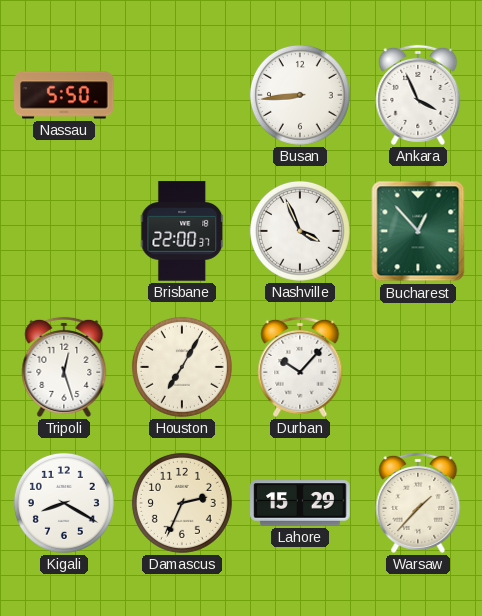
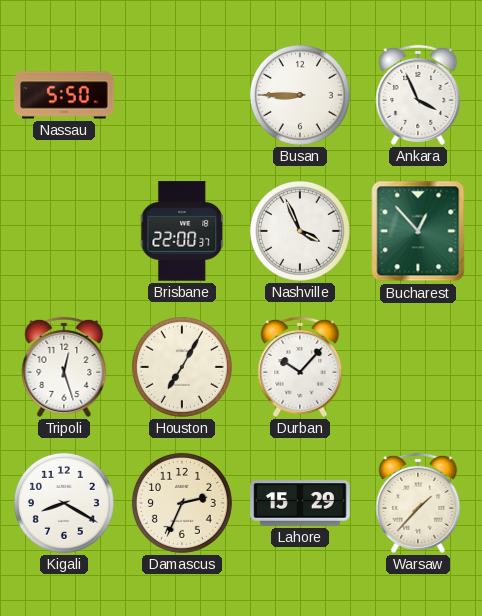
Busan: 8:44 -> 8:45
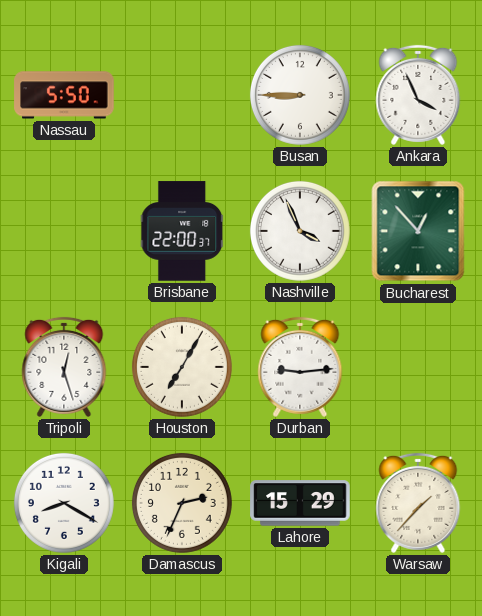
Durban: 10:07 -> 9:14
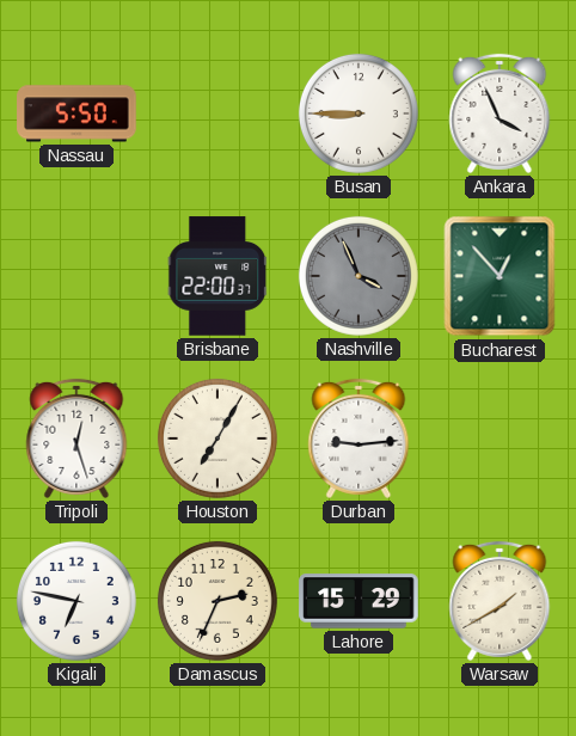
Nashville dial: white -> grey
Kigali: 8:20 -> 6:47
Warsaw: 1:37 -> 1:40
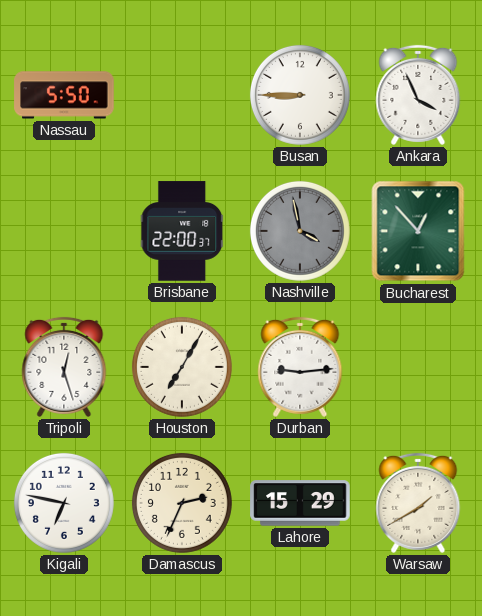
Nashville: 3:56 -> 3:58
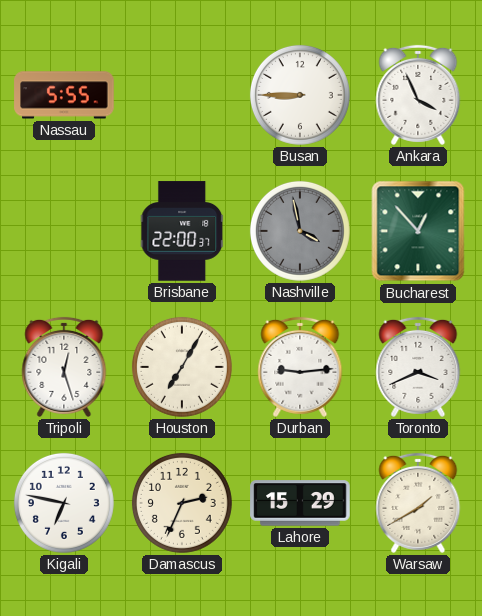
Nassau: 5:50 -> 5:55
Toronto: none -> 3:41
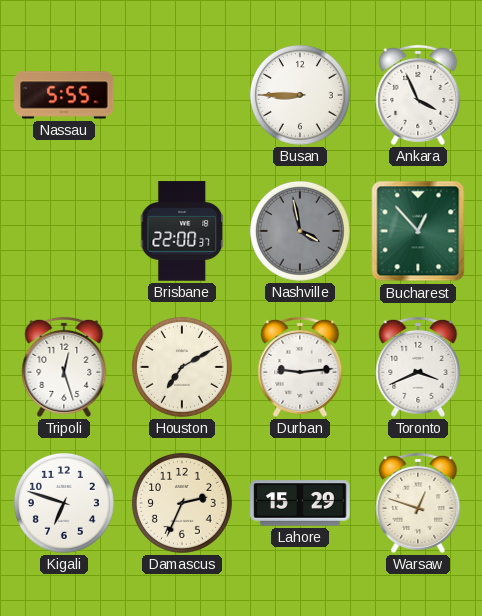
Houston: 7:05 -> 7:10
Kigali: 6:47 -> 6:48
Warsaw: 1:40 -> 12:48
